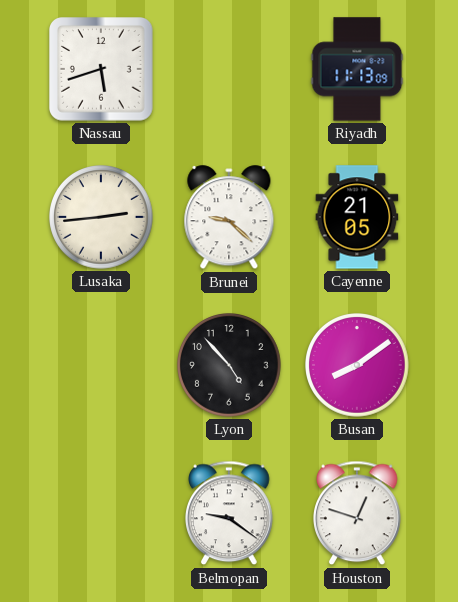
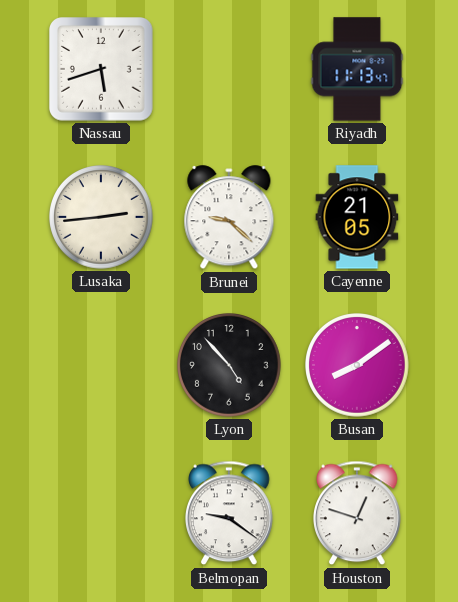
Riyadh: 11:13:09 -> 11:13:47
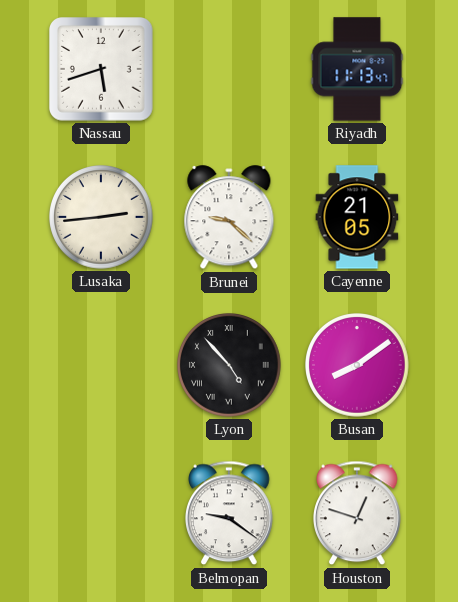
Lyon numerals: Arabic -> Roman
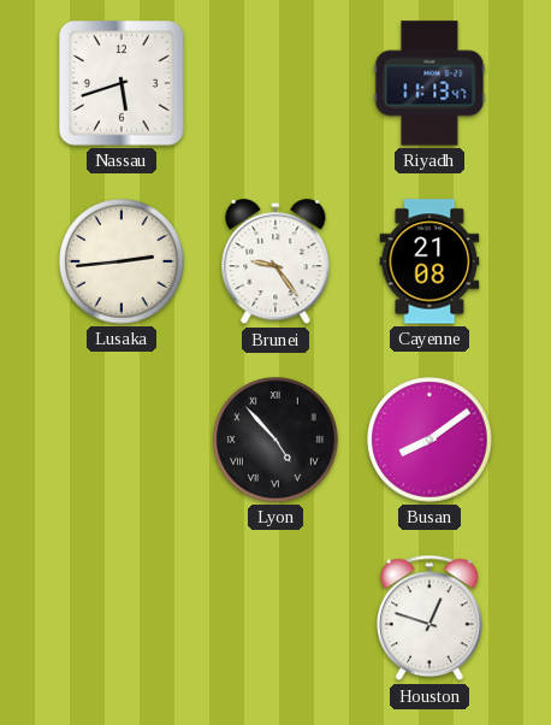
Brunei: 9:22 -> 9:24
Cayenne: 21:05 -> 21:08
Belmopan: 9:21 -> none
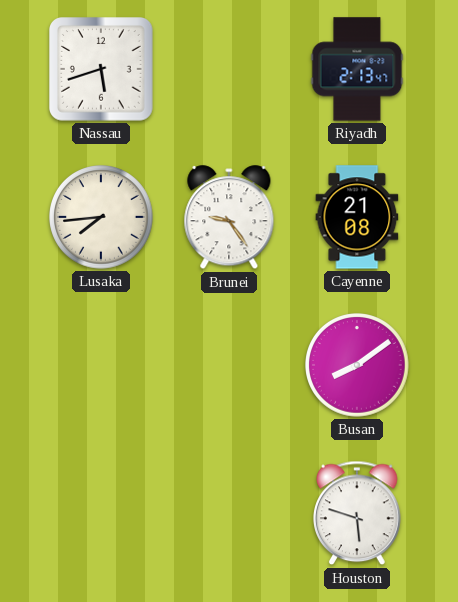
Riyadh: 11:13 -> 2:13
Lusaka: 2:44 -> 7:44
Lyon: 4:53 -> none
Houston: 12:48 -> 5:48
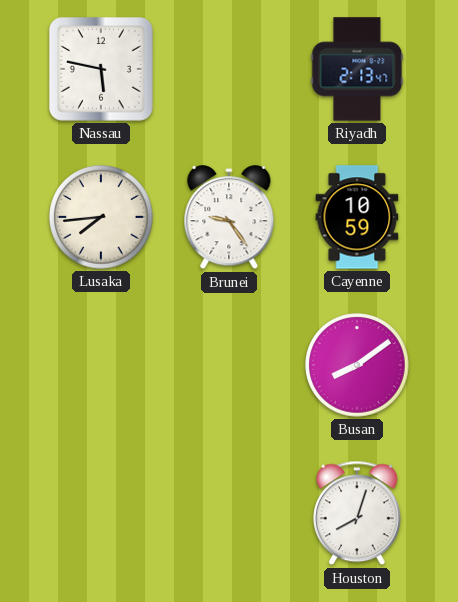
Nassau: 5:42 -> 5:47
Cayenne: 21:08 -> 10:59
Houston: 5:48 -> 8:03
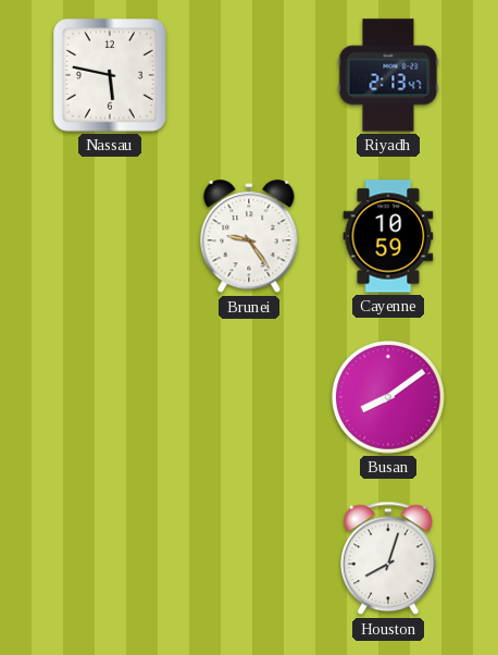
Lusaka: 7:44 -> none
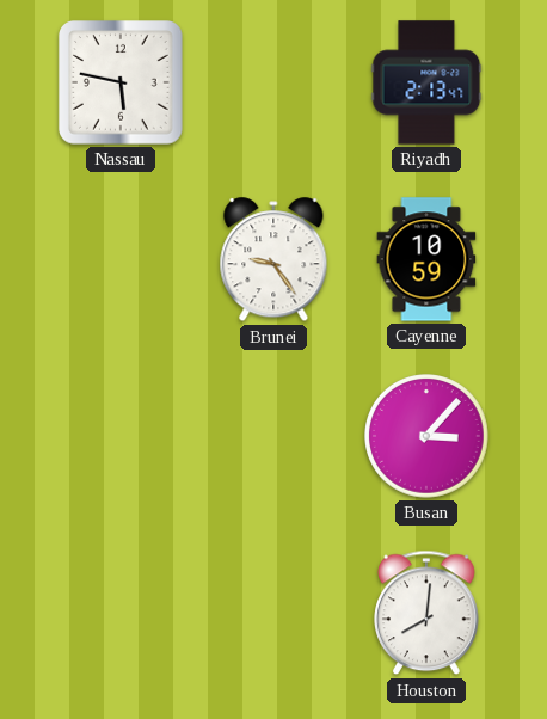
Busan: 8:09 -> 3:07
Houston: 8:03 -> 8:01
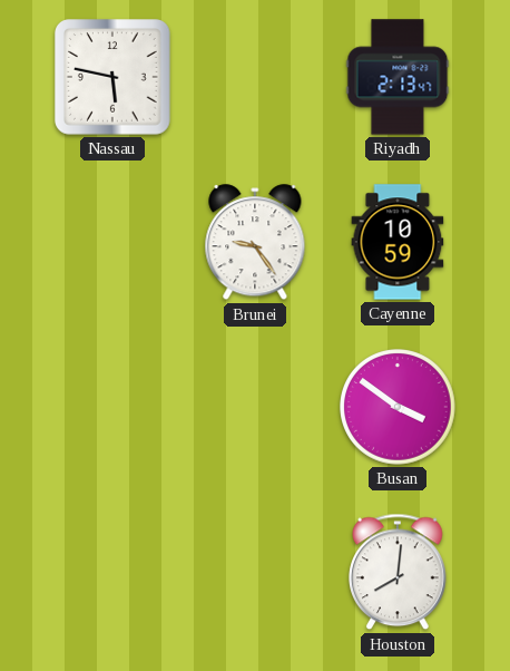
Busan: 3:07 -> 3:51
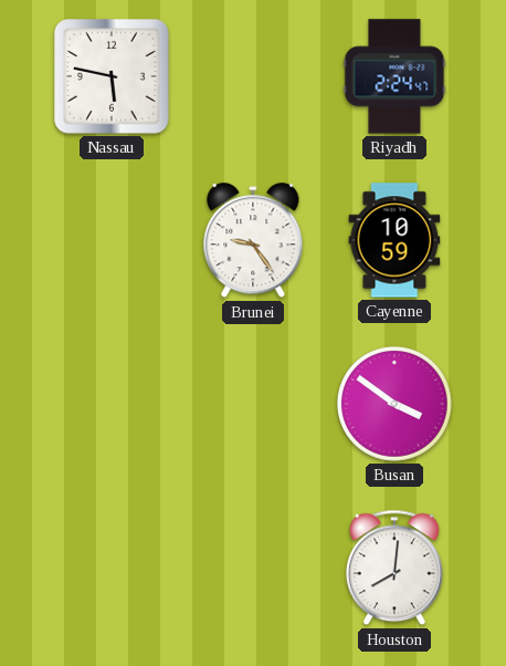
Riyadh: 2:13 -> 2:24
